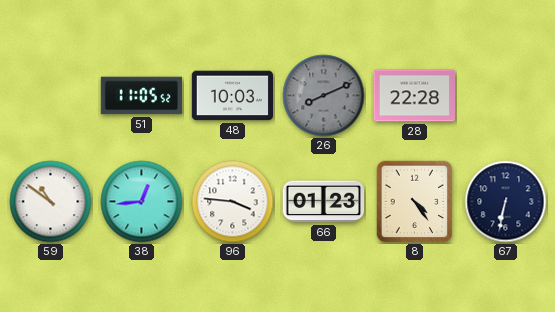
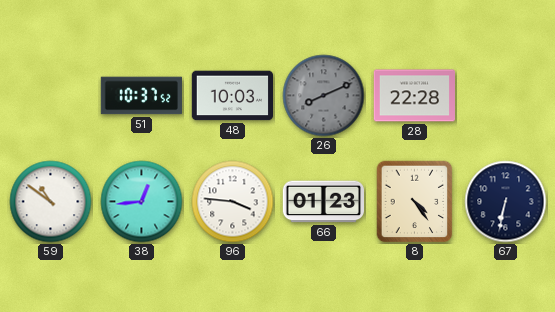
51: 11:05 -> 10:37
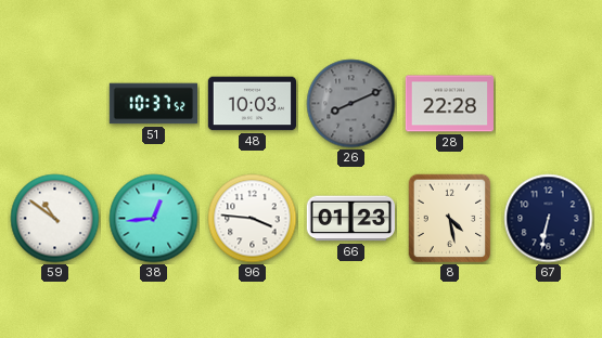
8: 4:24 -> 4:28
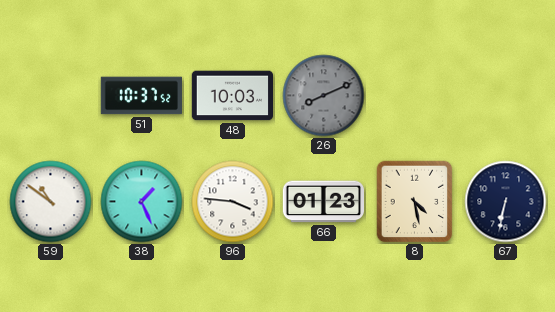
28: 22:28 -> none
38: 12:44 -> 1:26
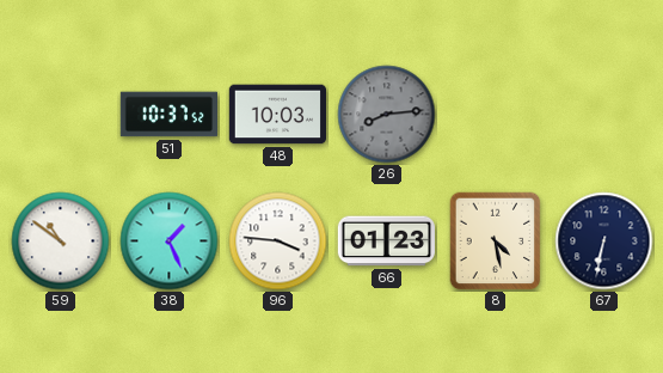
26: 8:11 -> 8:14
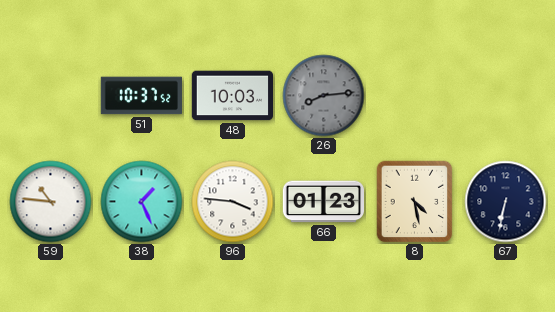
59: 10:51 -> 10:46
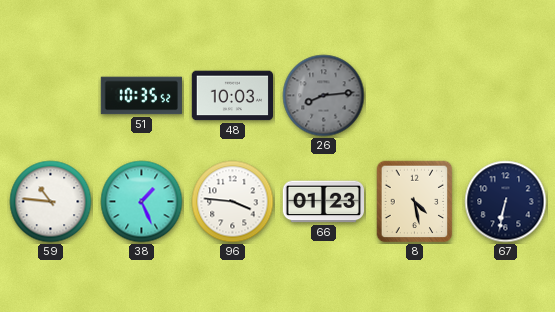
51: 10:37 -> 10:35
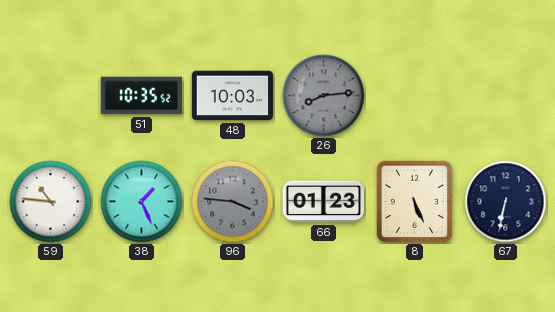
96 dial: white -> grey
8: 4:28 -> 5:26
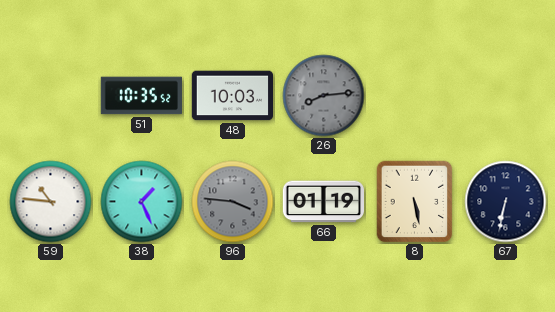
66: 01:23 -> 01:19
8: 5:26 -> 5:28
